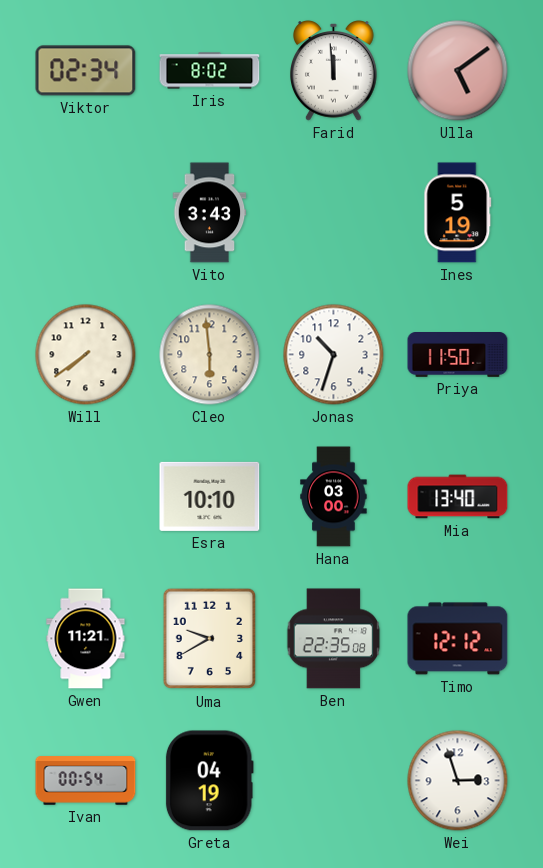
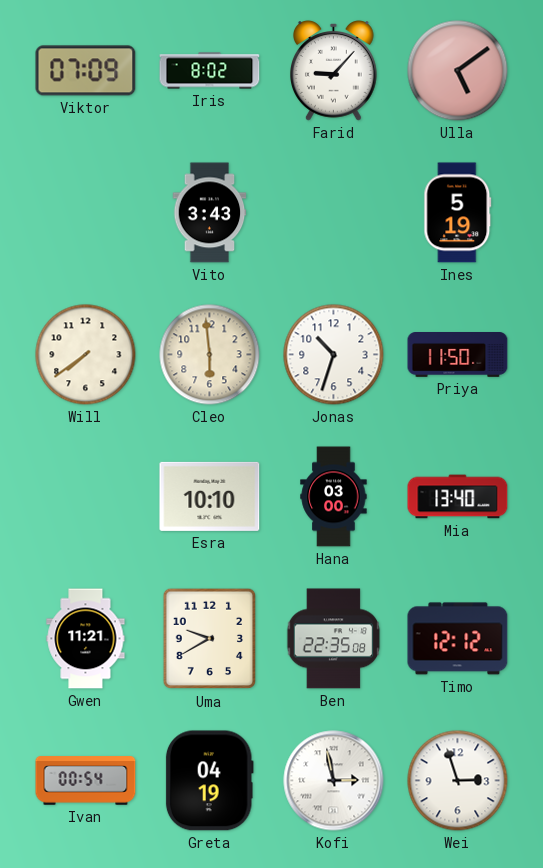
Viktor: 02:34 -> 07:09
Farid: 11:59 -> 9:07
Kofi: none -> 2:58
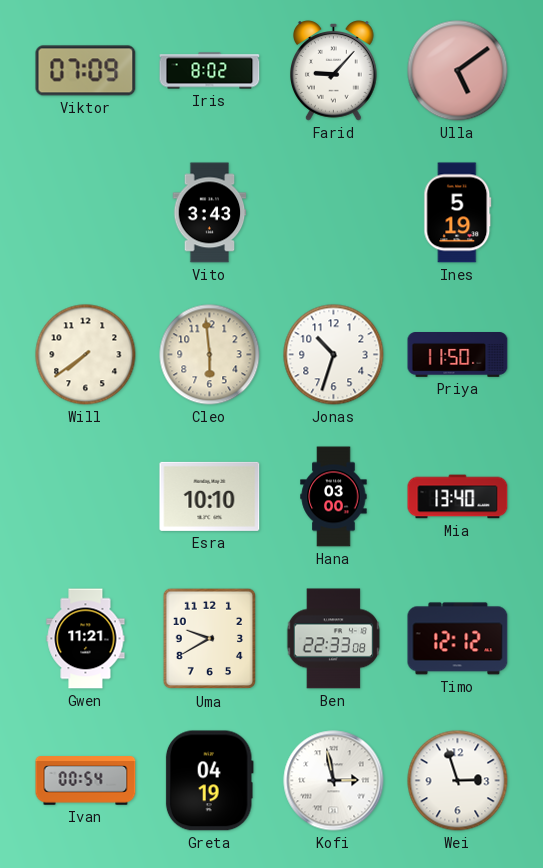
Ben: 22:35 -> 22:33
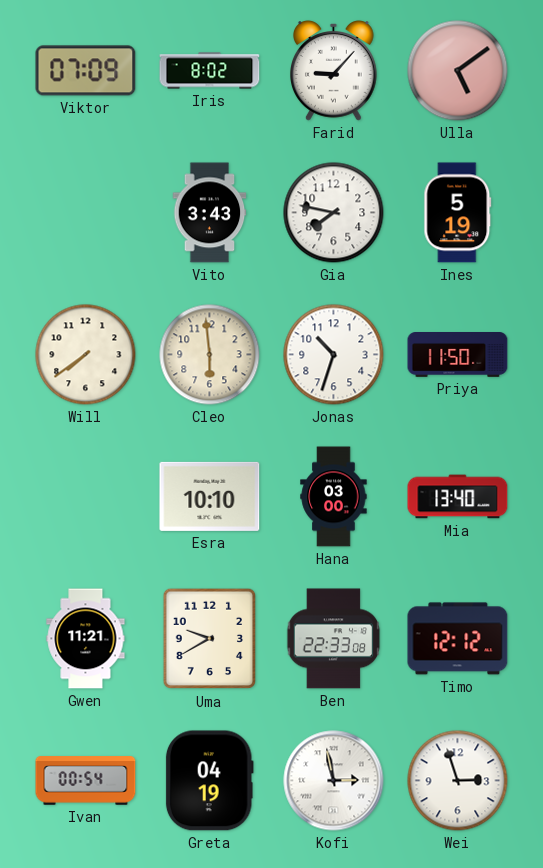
Gia: none -> 7:47
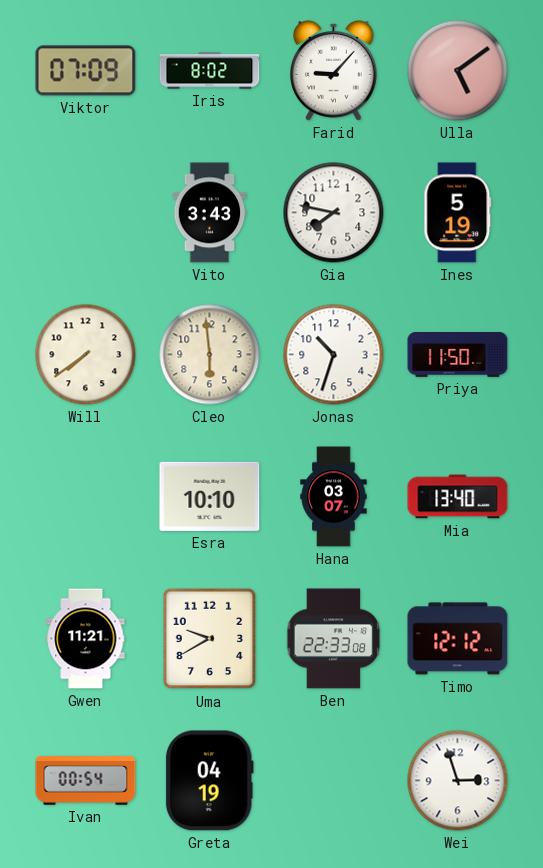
Hana: 03:00 -> 03:07
Kofi: 2:58 -> none
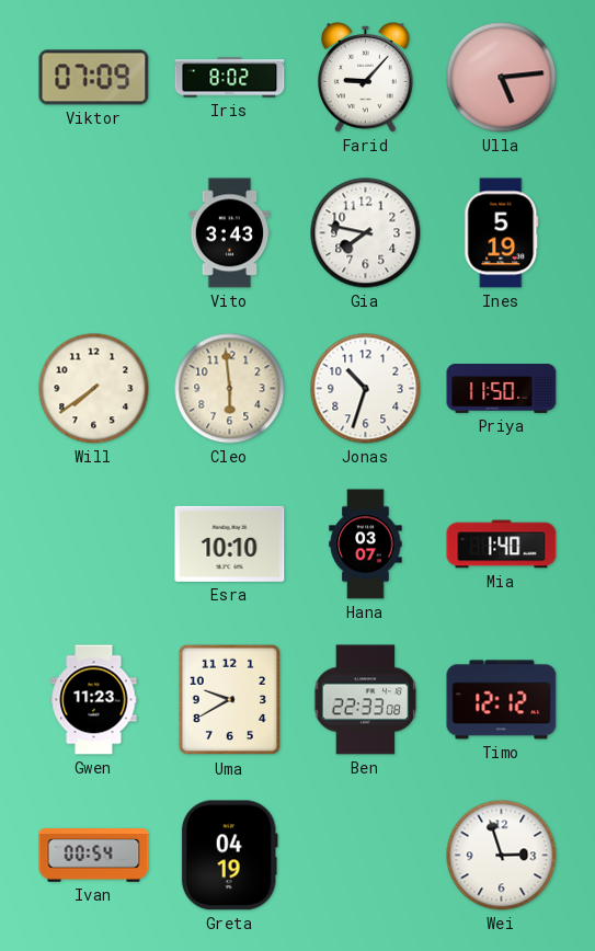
Ulla: 5:09 -> 5:14
Mia: 13:40 -> 1:40
Gwen: 11:21 -> 11:23
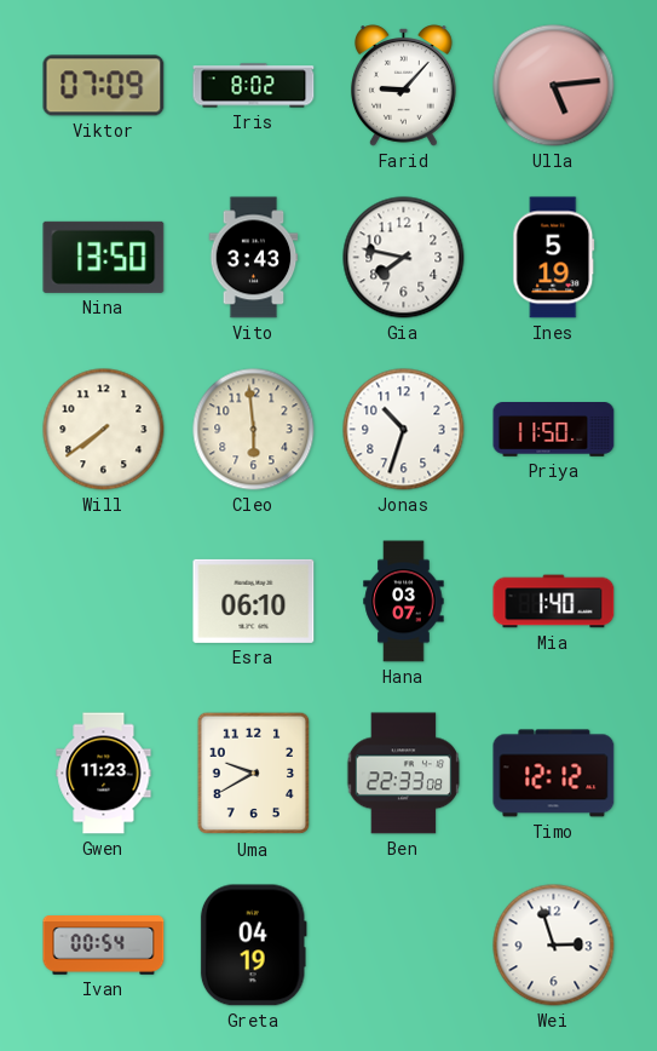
Nina: none -> 13:50
Esra: 10:10 -> 06:10
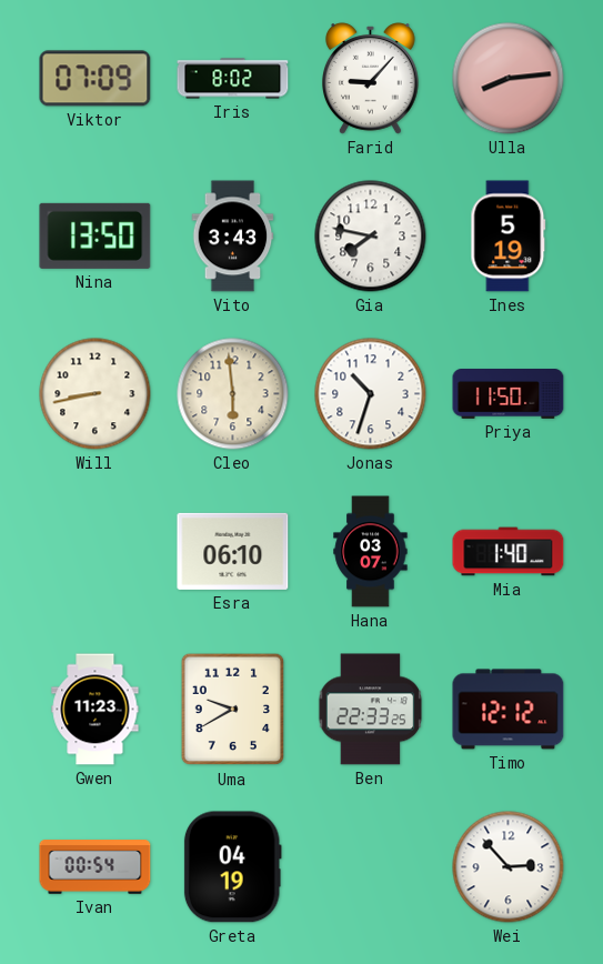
Ulla: 5:14 -> 8:14
Will: 7:39 -> 8:43
Ben: 22:33:08 -> 22:33:25
Wei: 2:57 -> 2:53
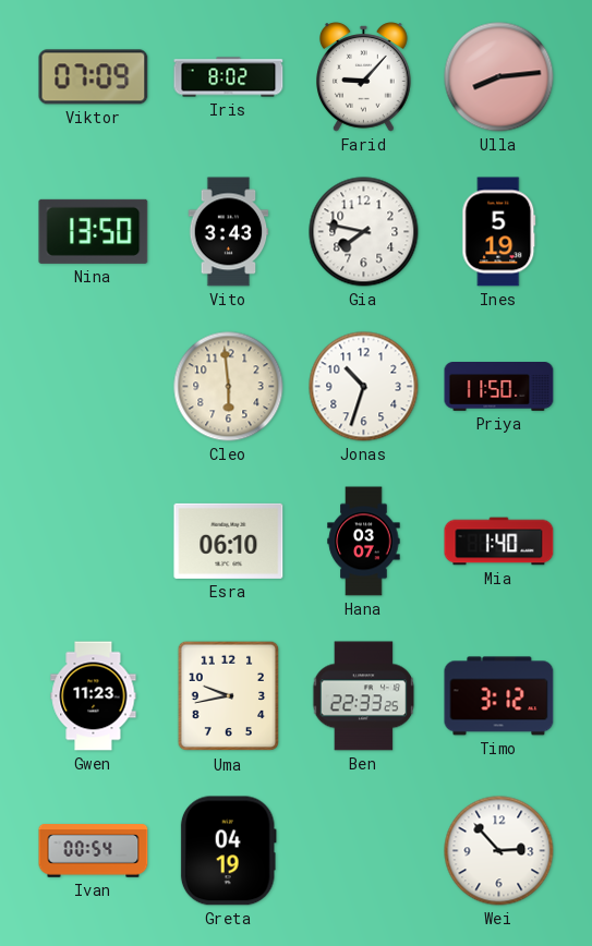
Will: 8:43 -> none
Uma: 9:40 -> 9:43
Timo: 12:12 -> 3:12
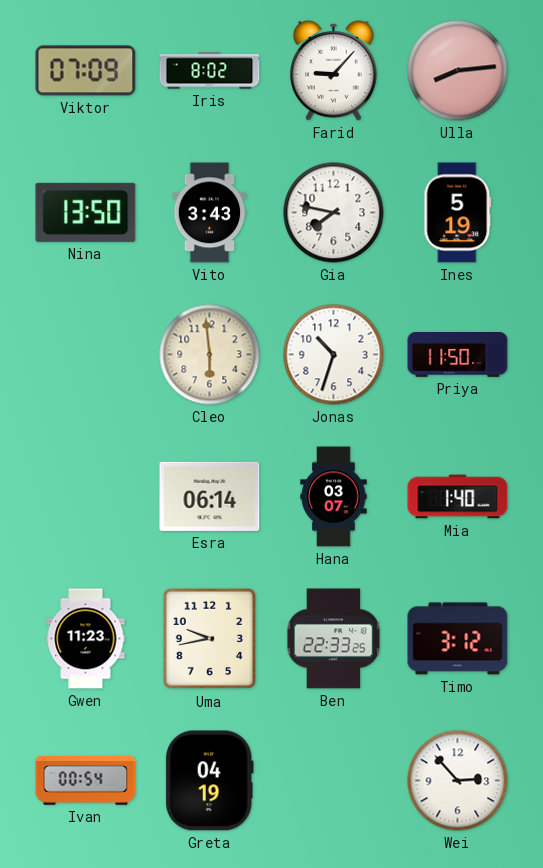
Esra: 06:10 -> 06:14
